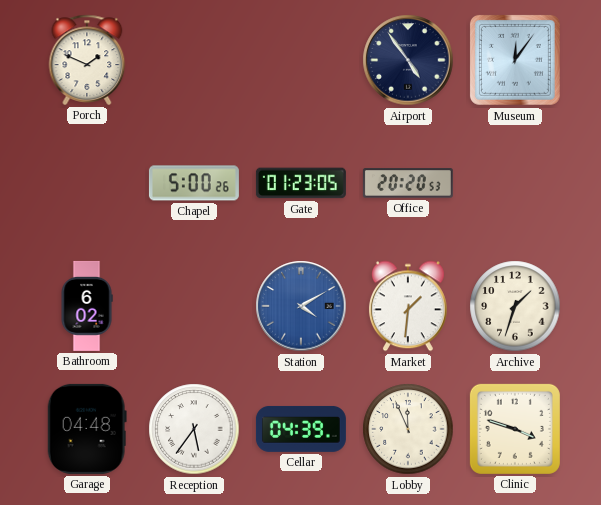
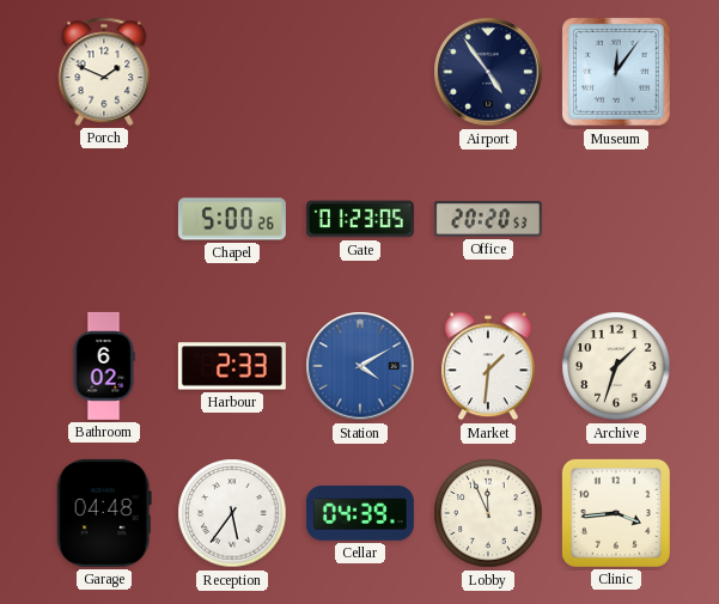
Harbour: none -> 2:33
Clinic: 3:48 -> 3:44
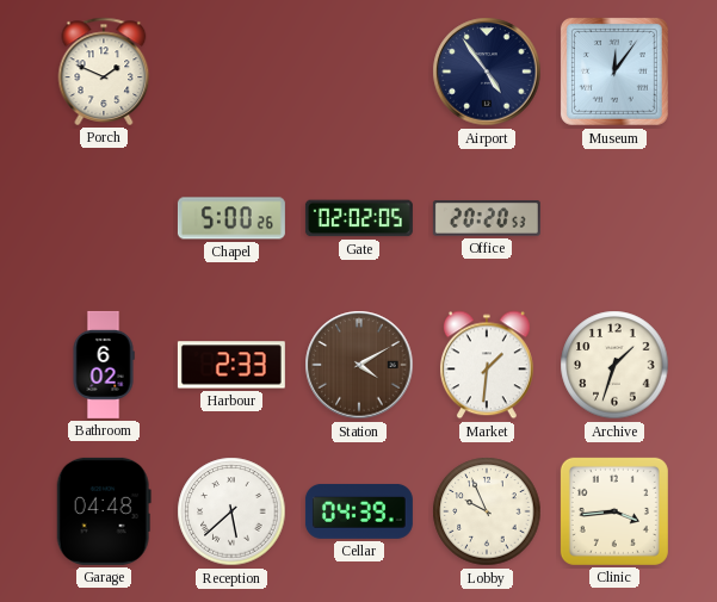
Gate: 01:23 -> 02:02
Station dial: blue -> brown
Reception: 5:36 -> 5:38
Lobby: 11:56 -> 9:56
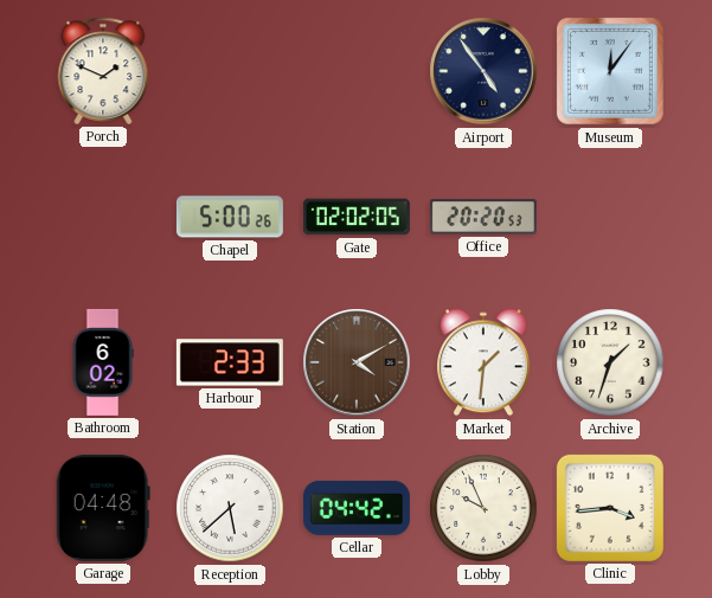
Cellar: 04:39 -> 04:42
